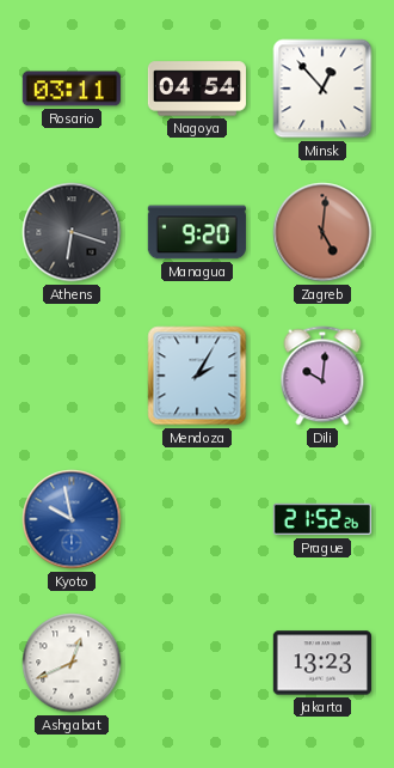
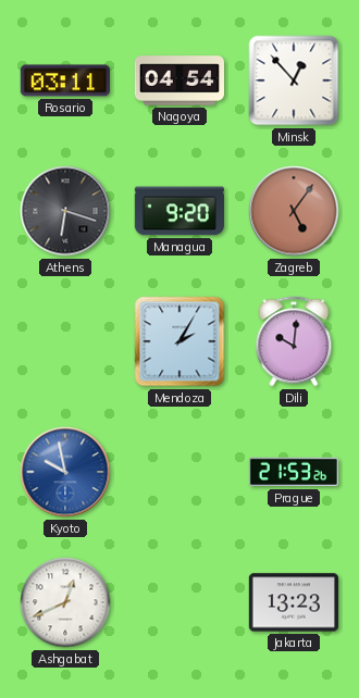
Zagreb: 5:01 -> 5:06
Prague: 21:52 -> 21:53
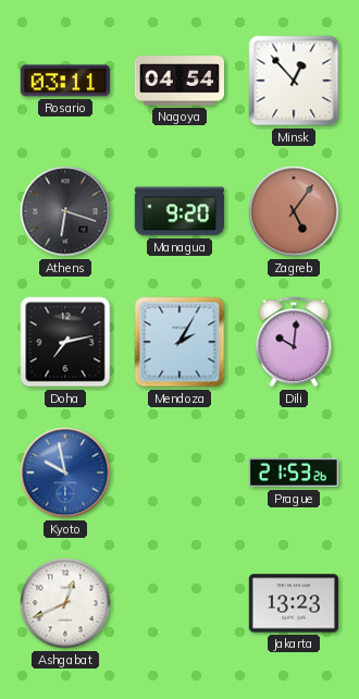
Doha: none -> 7:13
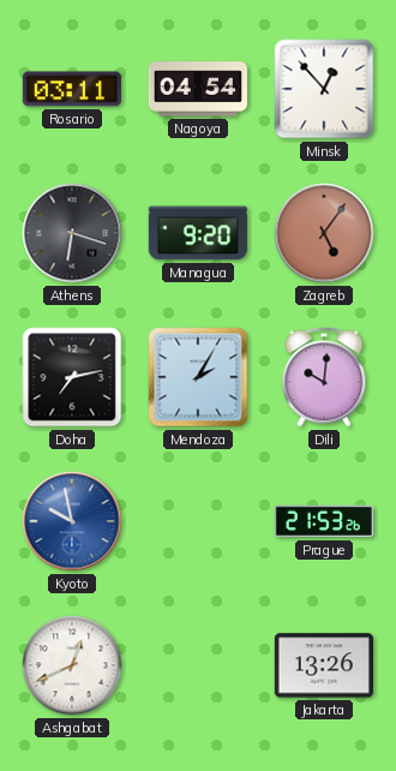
Jakarta: 13:23 -> 13:26
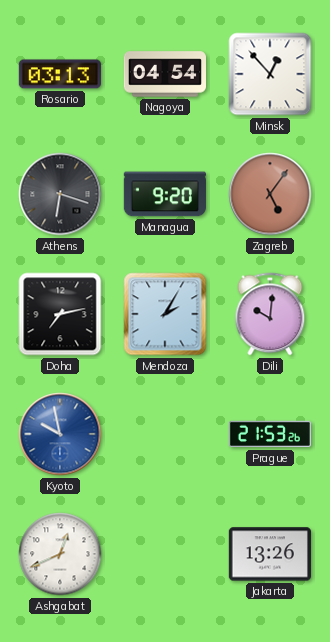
Rosario: 03:11 -> 03:13
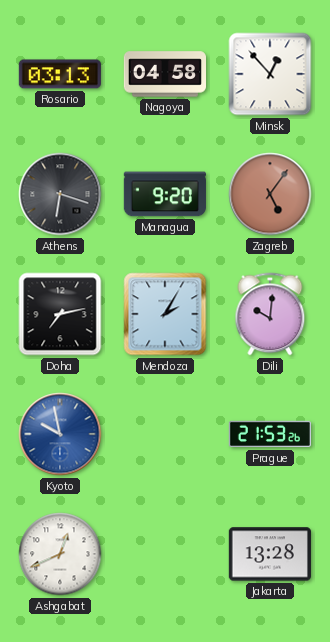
Nagoya: 04:54 -> 04:58
Jakarta: 13:26 -> 13:28
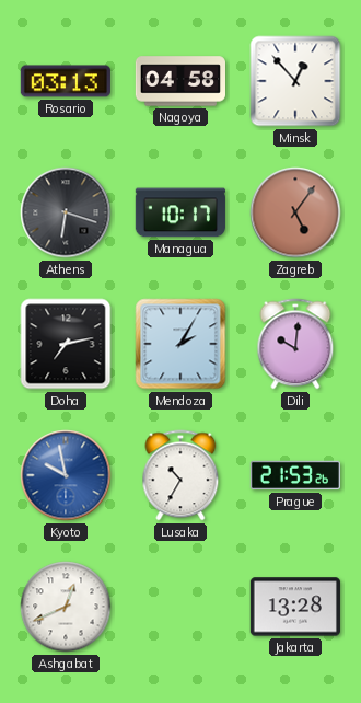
Managua: 9:20 -> 10:17
Lusaka: none -> 10:35
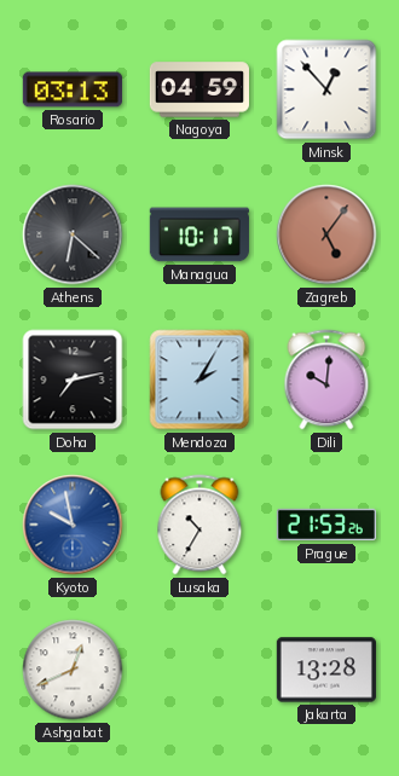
Nagoya: 04:58 -> 04:59
Athens: 6:18 -> 6:22
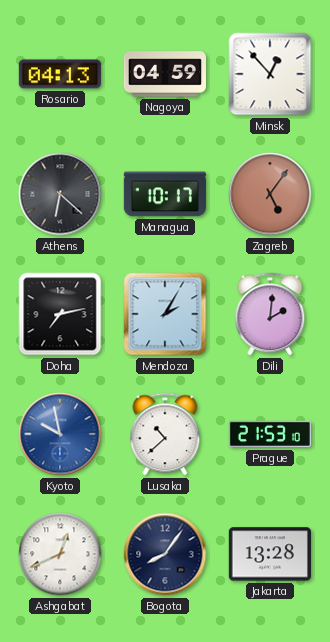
Rosario: 03:13 -> 04:13
Dili: 10:01 -> 2:01
Lusaka: 10:35 -> 10:38
Prague: 21:53:26 -> 21:53:10
Bogota: none -> 8:06
